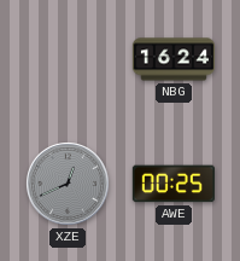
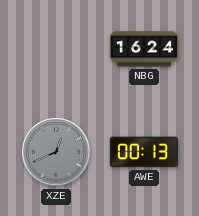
AWE: 00:25 -> 00:13
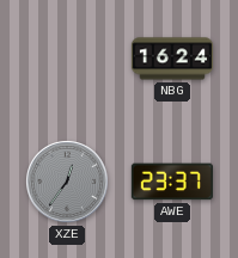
XZE: 12:41 -> 12:36
AWE: 00:13 -> 23:37
